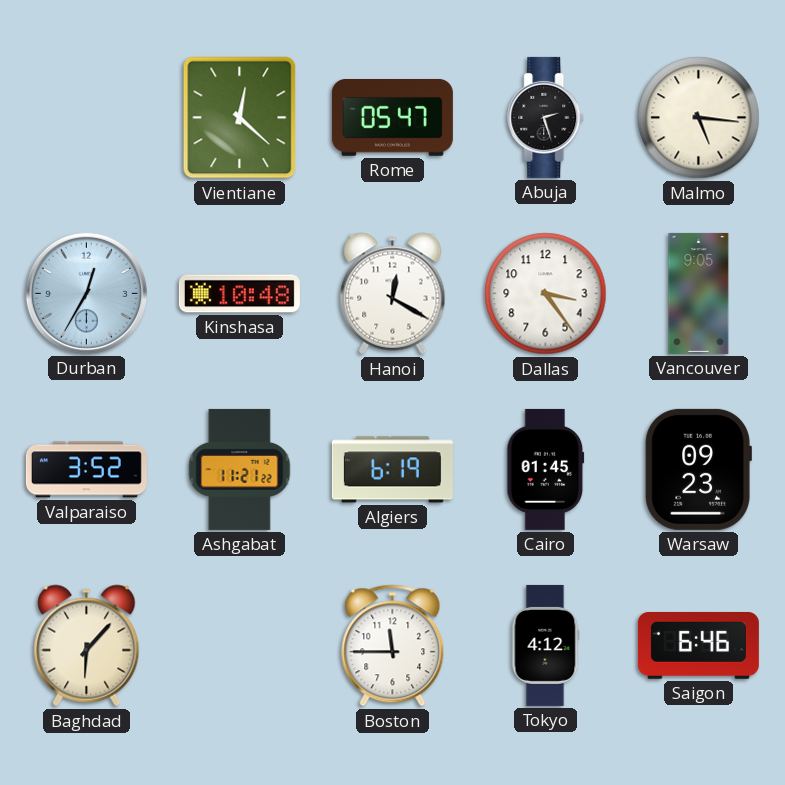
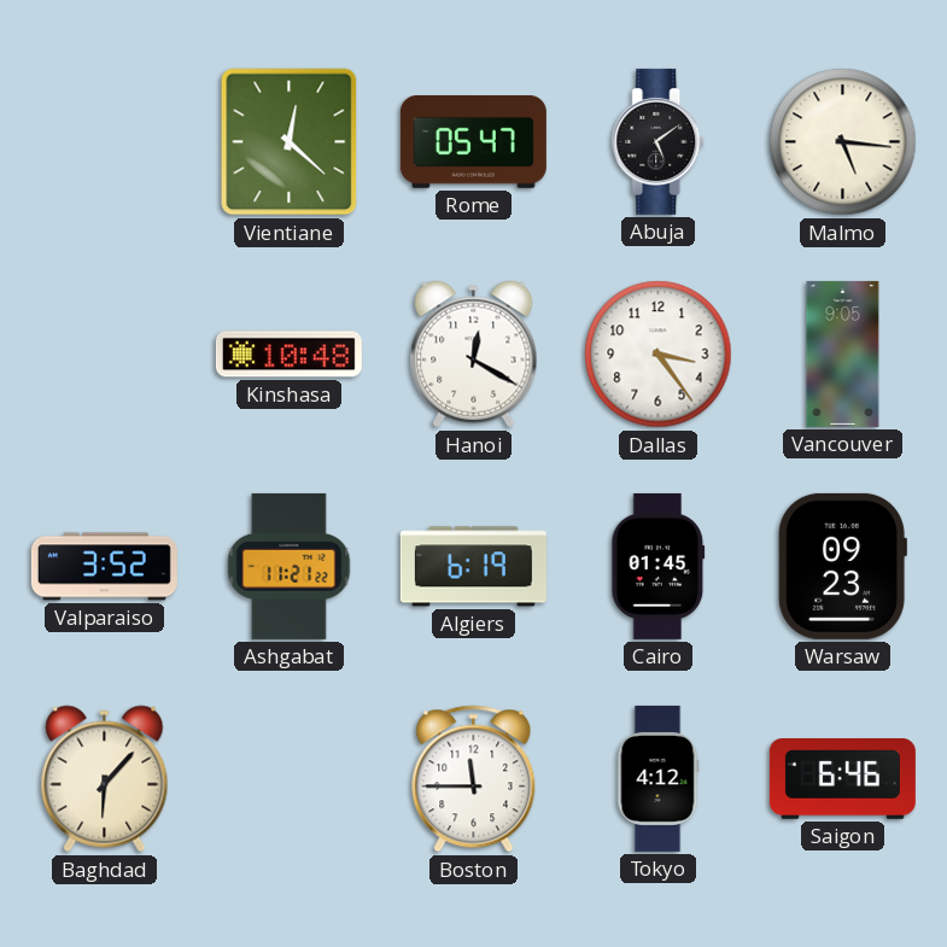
Abuja: 2:27 -> 5:09
Durban: 12:35 -> none
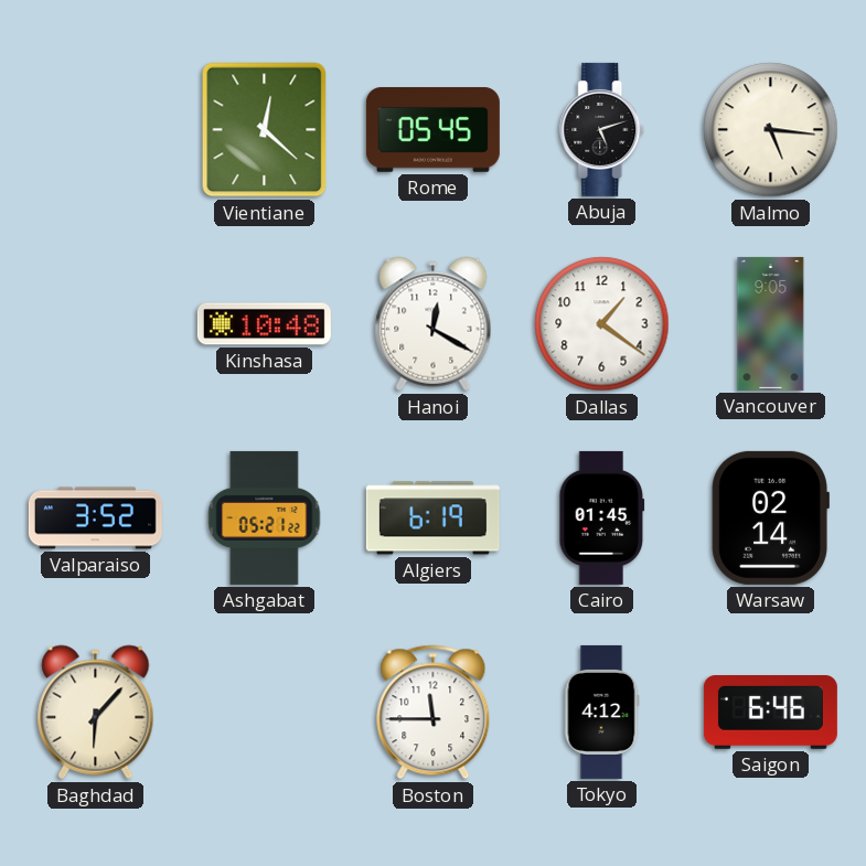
Rome: 05:47 -> 05:45
Abuja: 5:09 -> 5:12
Dallas: 3:24 -> 1:21
Ashgabat: 11:21 -> 05:21
Warsaw: 09:23 -> 02:14
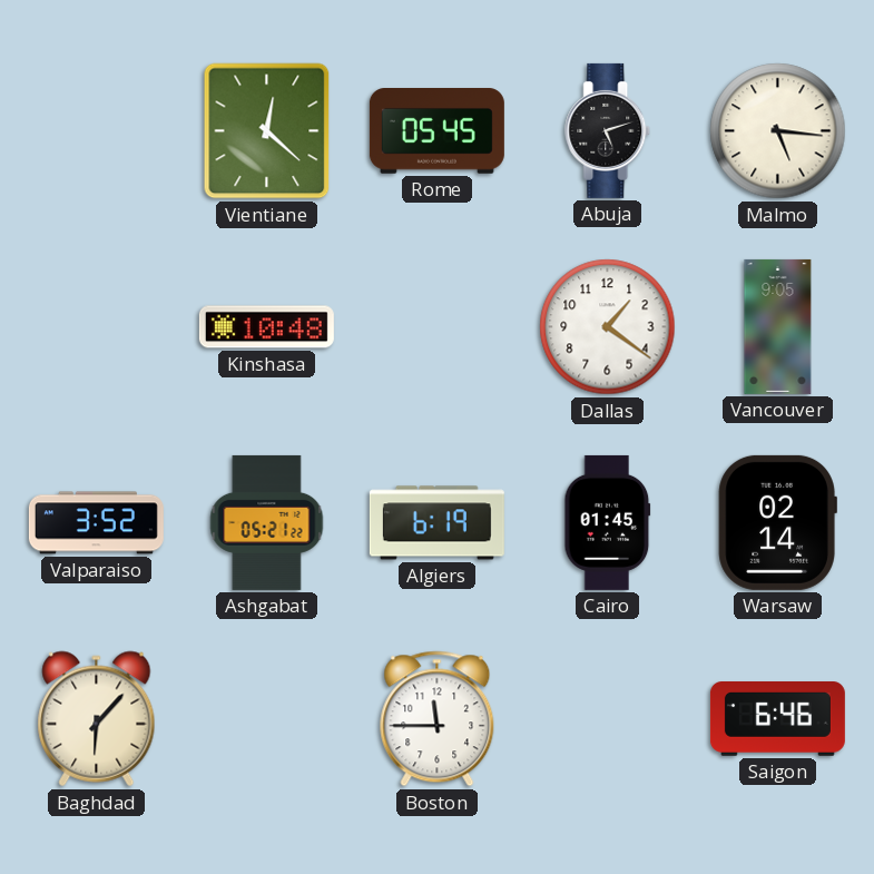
Hanoi: 12:20 -> none
Tokyo: 4:12 -> none
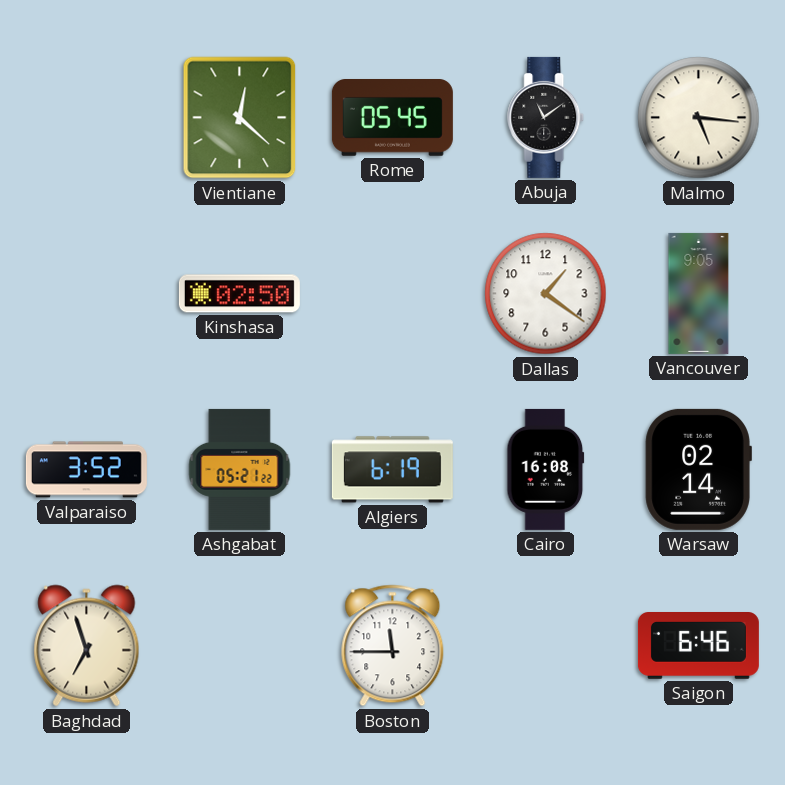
Abuja: 5:12 -> 11:09
Kinshasa: 10:48 -> 02:50
Cairo: 01:45 -> 16:08
Baghdad: 6:07 -> 6:57
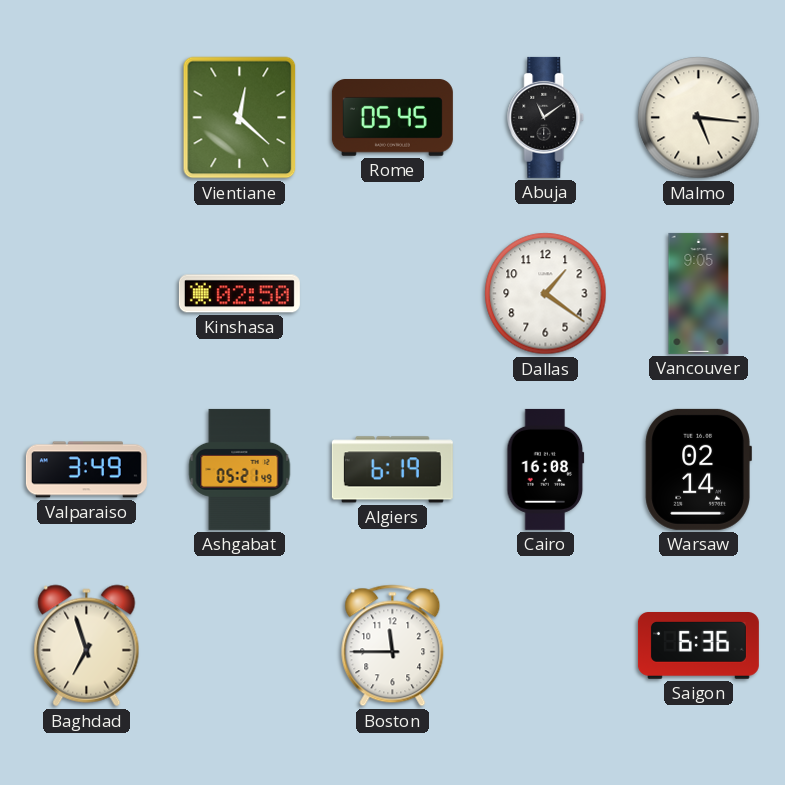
Valparaiso: 3:52 -> 3:49
Ashgabat: 05:21:22 -> 05:21:49
Saigon: 6:46 -> 6:36
